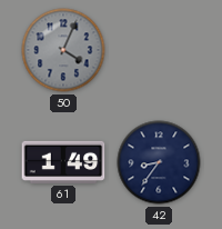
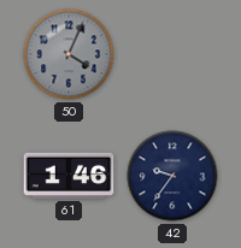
61: 1:49 -> 1:46
42: 8:36 -> 9:36
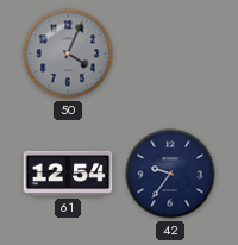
61: 1:46 -> 12:54
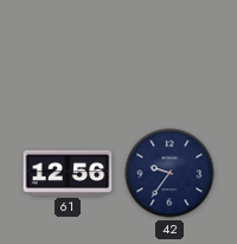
50: 4:04 -> none
61: 12:54 -> 12:56
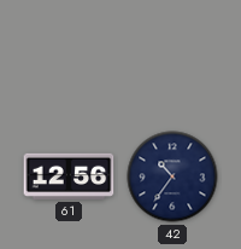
42: 9:36 -> 10:36
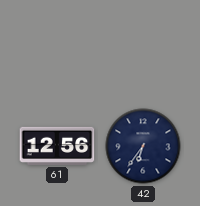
42: 10:36 -> 6:36
